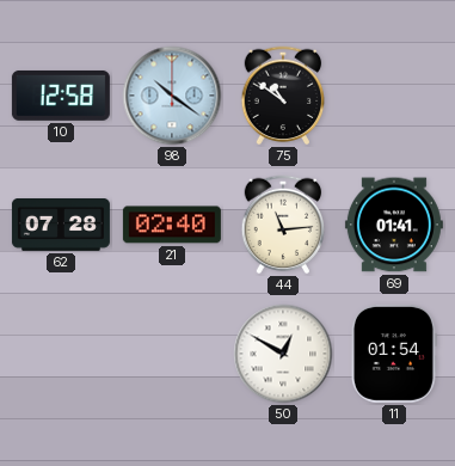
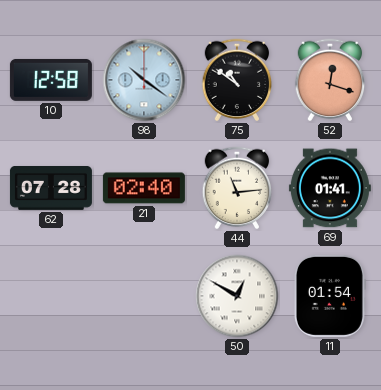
52: none -> 12:18
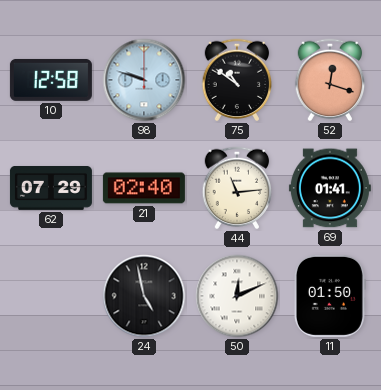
98: 10:21 -> 9:48
62: 07:28 -> 07:29
24: none -> 4:58
50: 12:50 -> 12:11
11: 01:54 -> 01:50
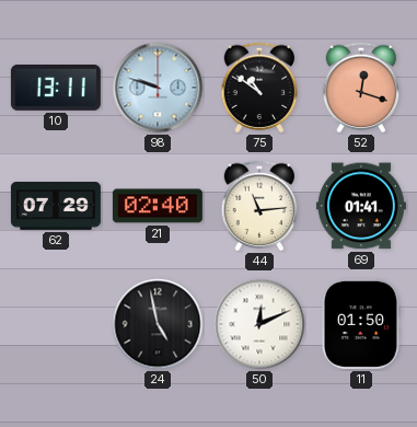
10: 12:58 -> 13:11
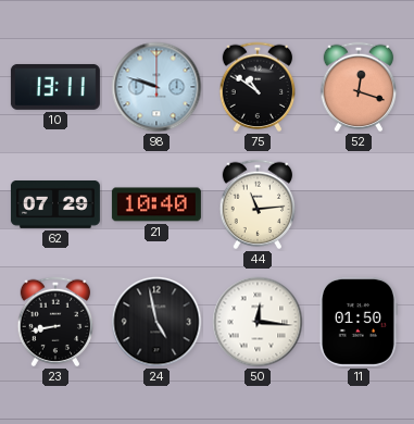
21: 02:40 -> 10:40
69: 01:41 -> none
23: none -> 8:43
50: 12:11 -> 12:16
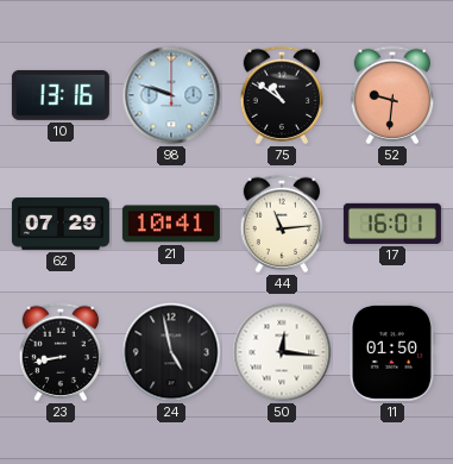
10: 13:11 -> 13:16
52: 12:18 -> 9:31
21: 10:40 -> 10:41
17: none -> 16:01
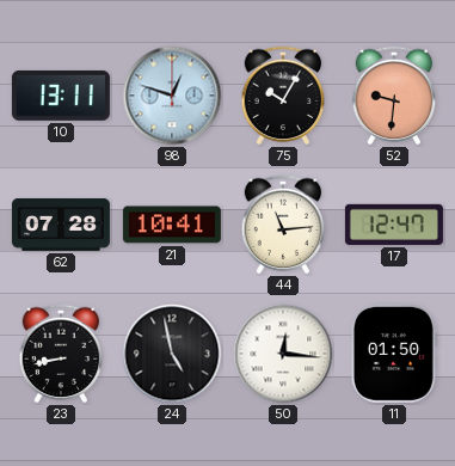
10: 13:16 -> 13:11
98: 9:48 -> 12:48
75: 10:51 -> 10:05
62: 07:29 -> 07:28
17: 16:01 -> 12:47
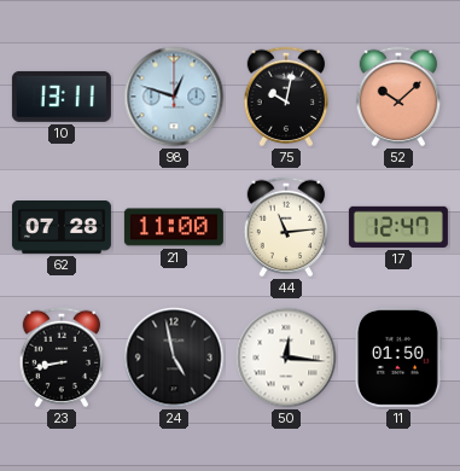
75: 10:05 -> 10:02
52: 9:31 -> 10:08
21: 10:41 -> 11:00
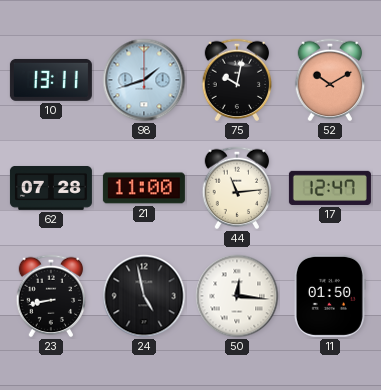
98: 12:48 -> 1:42
52: 10:08 -> 10:10
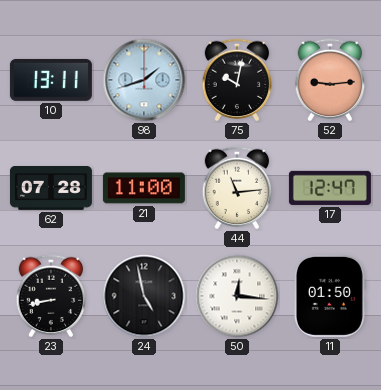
52: 10:10 -> 9:14
